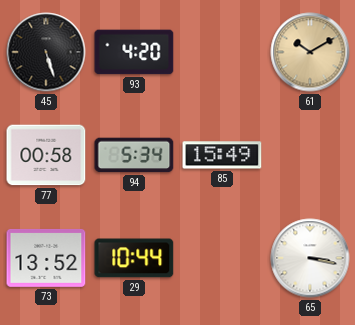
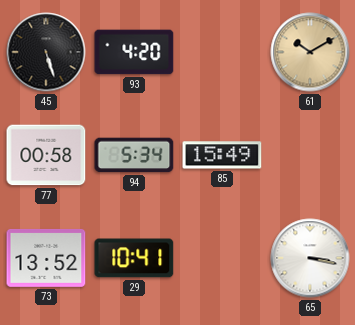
29: 10:44 -> 10:41
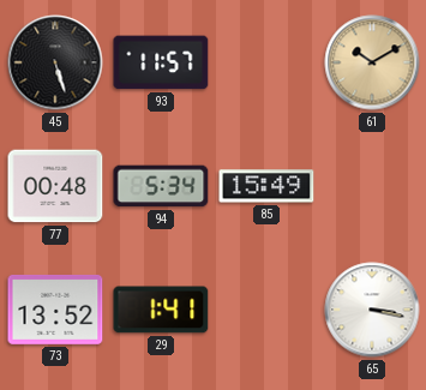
93: 4:20 -> 11:57
77: 00:58 -> 00:48
29: 10:41 -> 1:41
